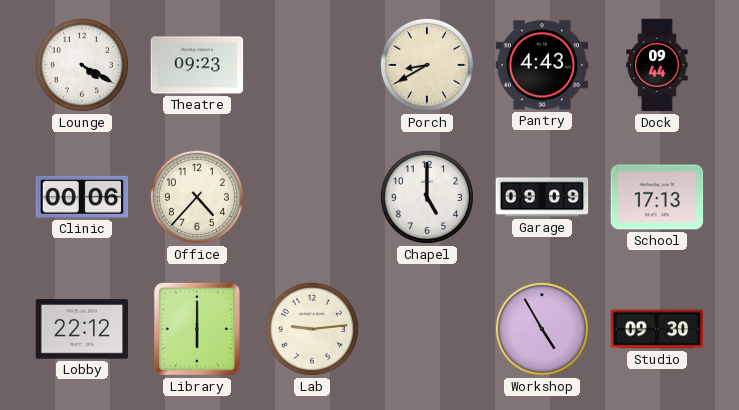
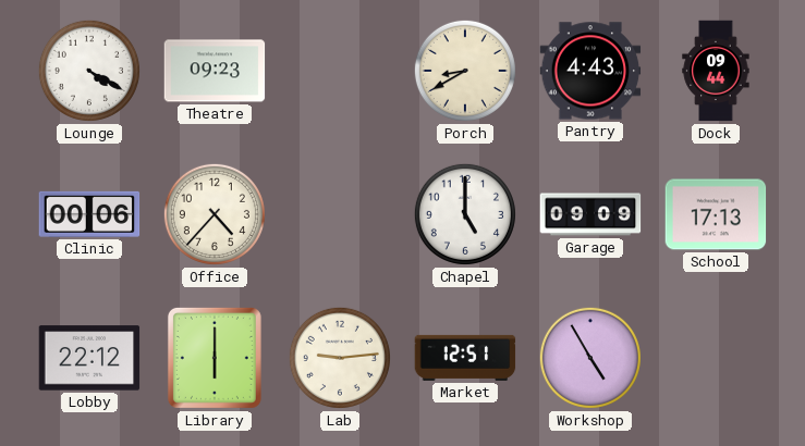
Market: none -> 12:51
Studio: 09:30 -> none
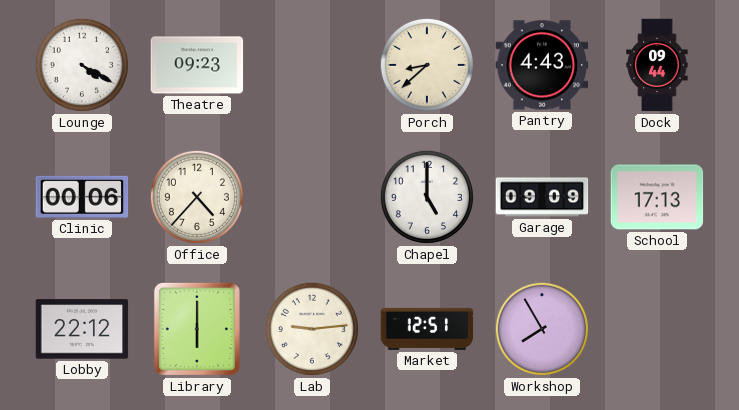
Porch: 8:40 -> 8:38
Workshop: 4:55 -> 7:55
